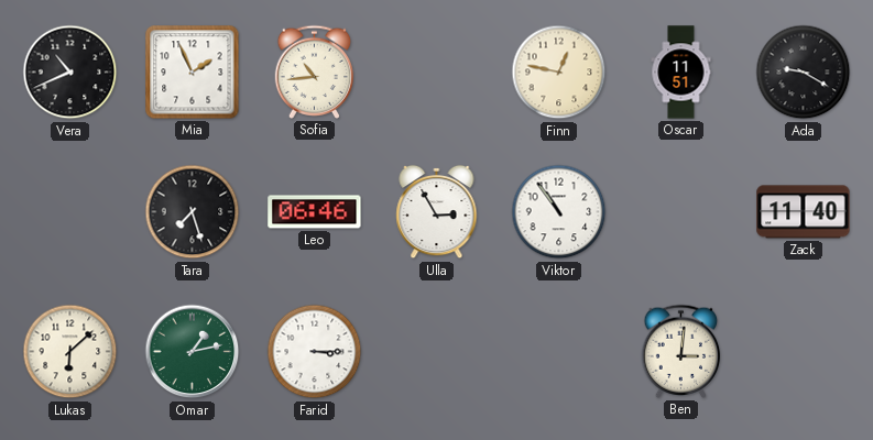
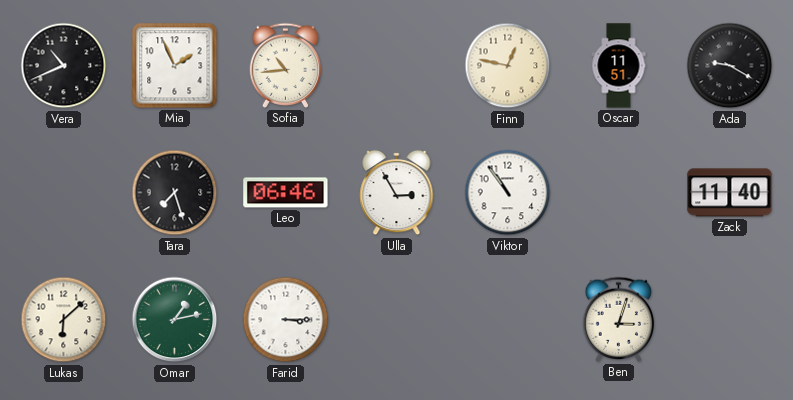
Ben: 3:01 -> 3:03
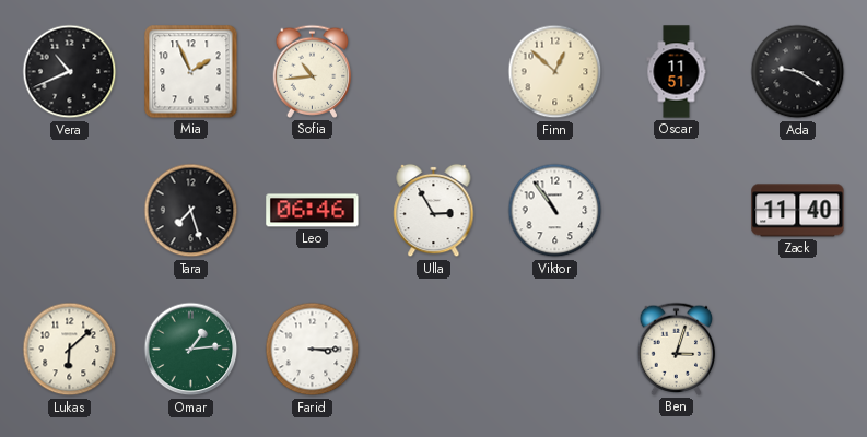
Finn: 12:47 -> 12:52
Omar: 1:13 -> 1:14
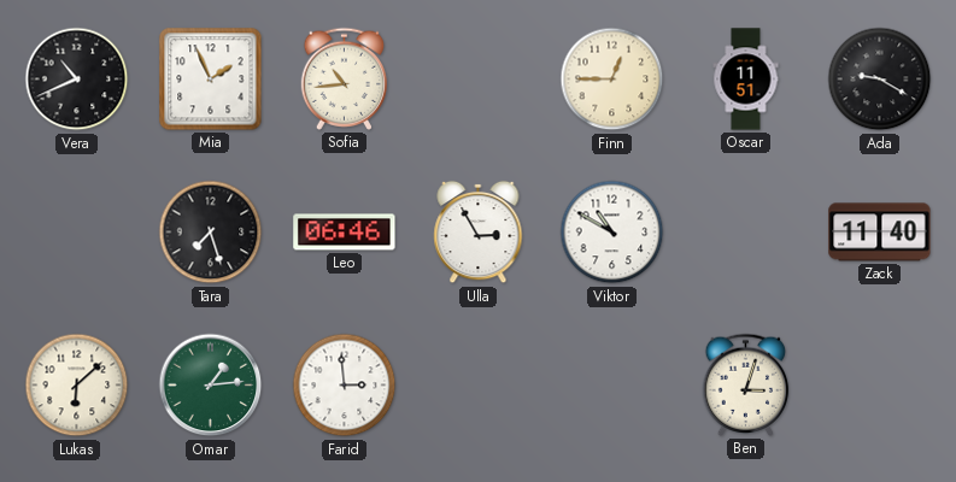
Finn: 12:52 -> 12:45
Viktor: 10:54 -> 10:50
Farid: 3:15 -> 2:59
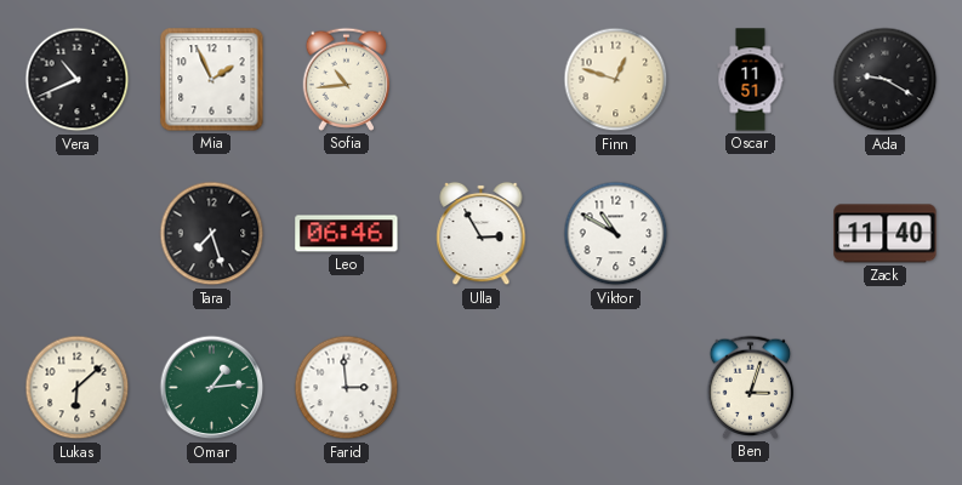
Finn: 12:45 -> 12:48
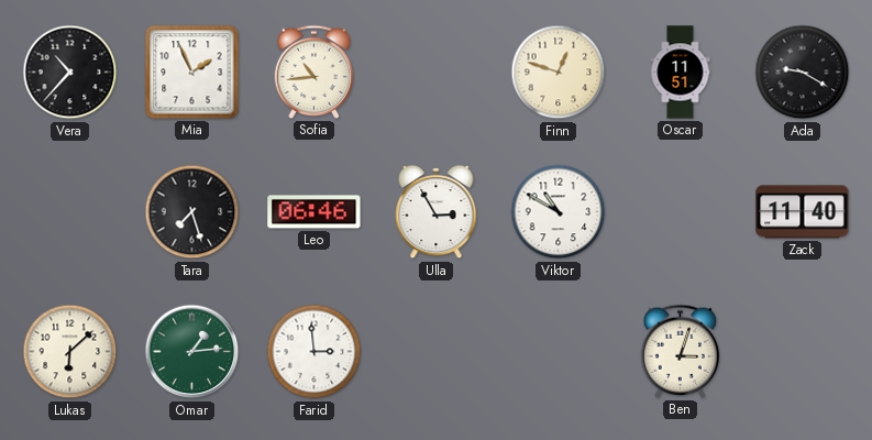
Vera: 10:41 -> 10:37
